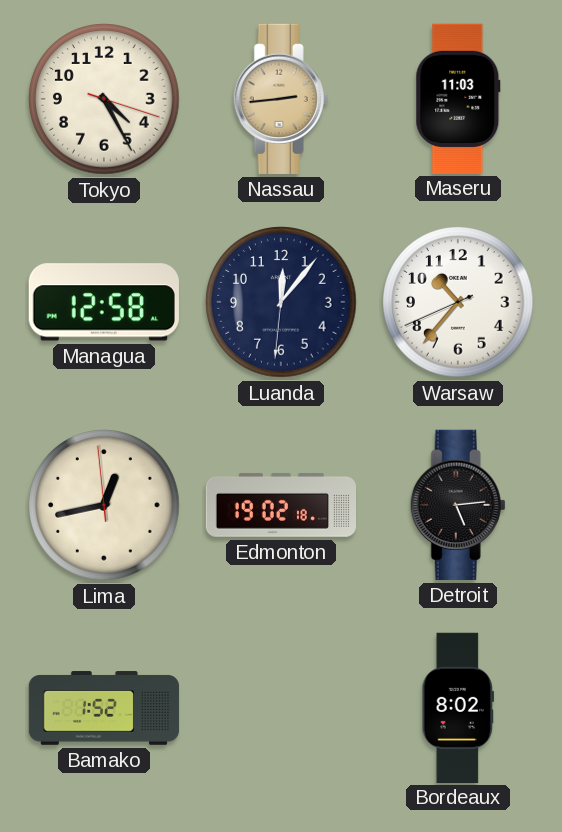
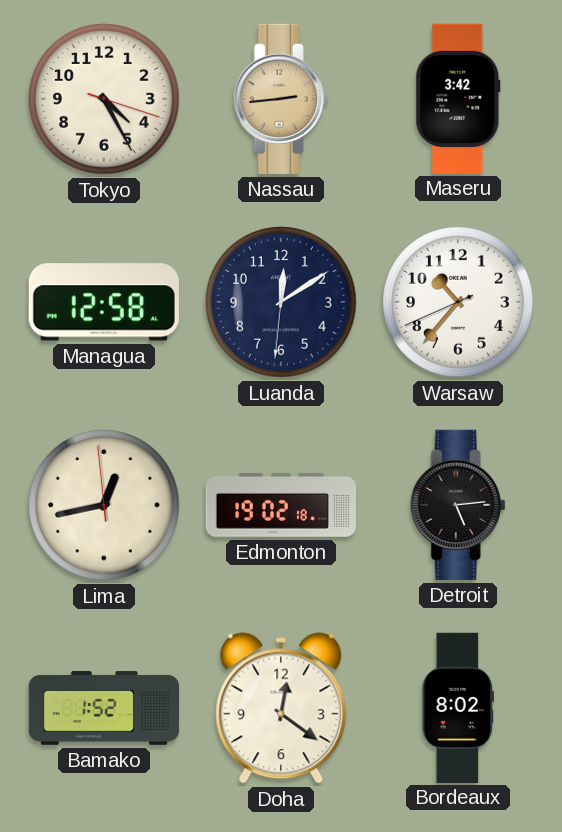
Maseru: 11:03 -> 3:42
Luanda: 12:06 -> 12:09
Doha: none -> 12:21
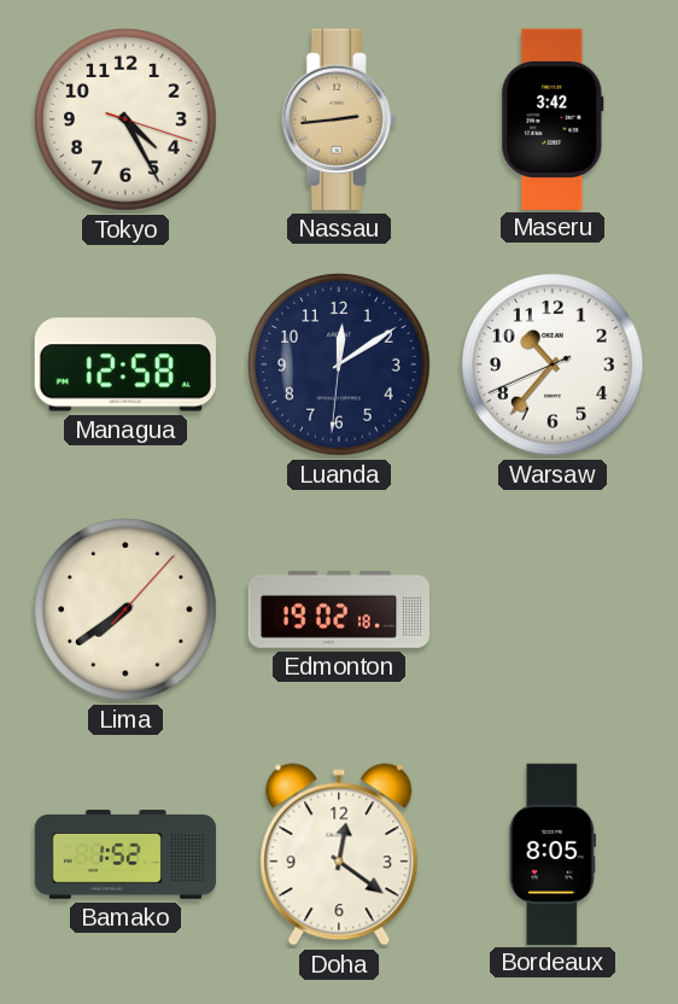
Lima: 12:42 -> 7:39
Detroit: 5:14 -> none
Bordeaux: 8:02 -> 8:05
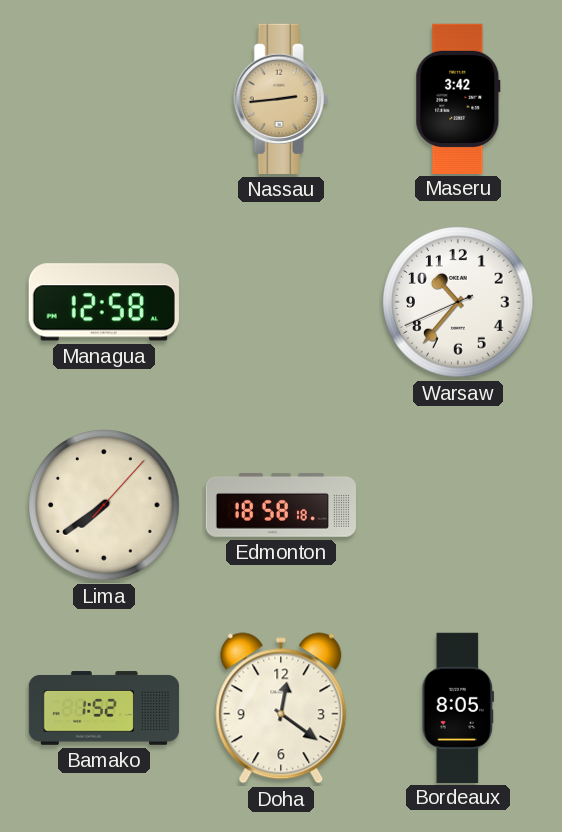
Tokyo: 4:25 -> none
Luanda: 12:09 -> none
Edmonton: 19:02 -> 18:58
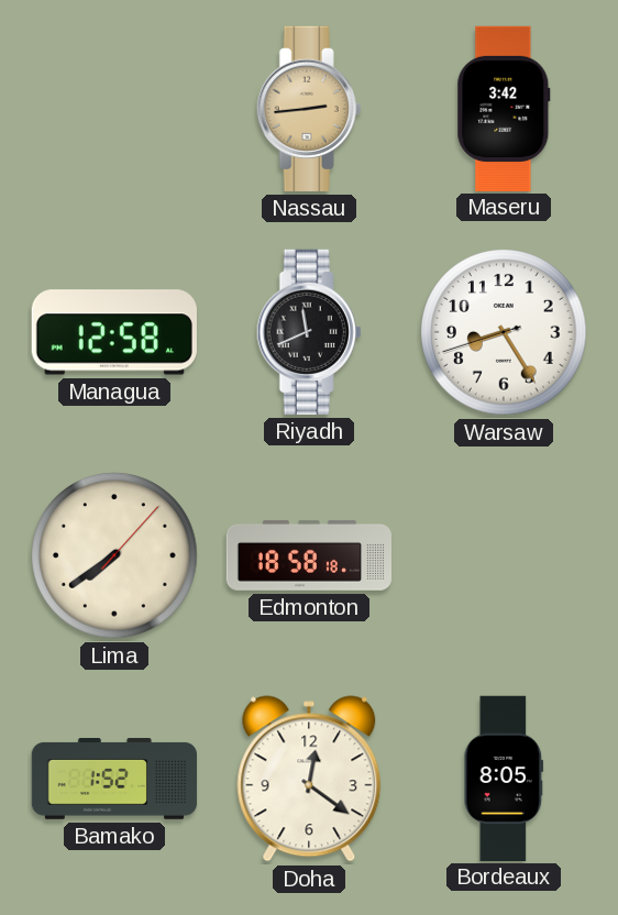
Riyadh: none -> 11:41
Warsaw: 10:36 -> 8:24
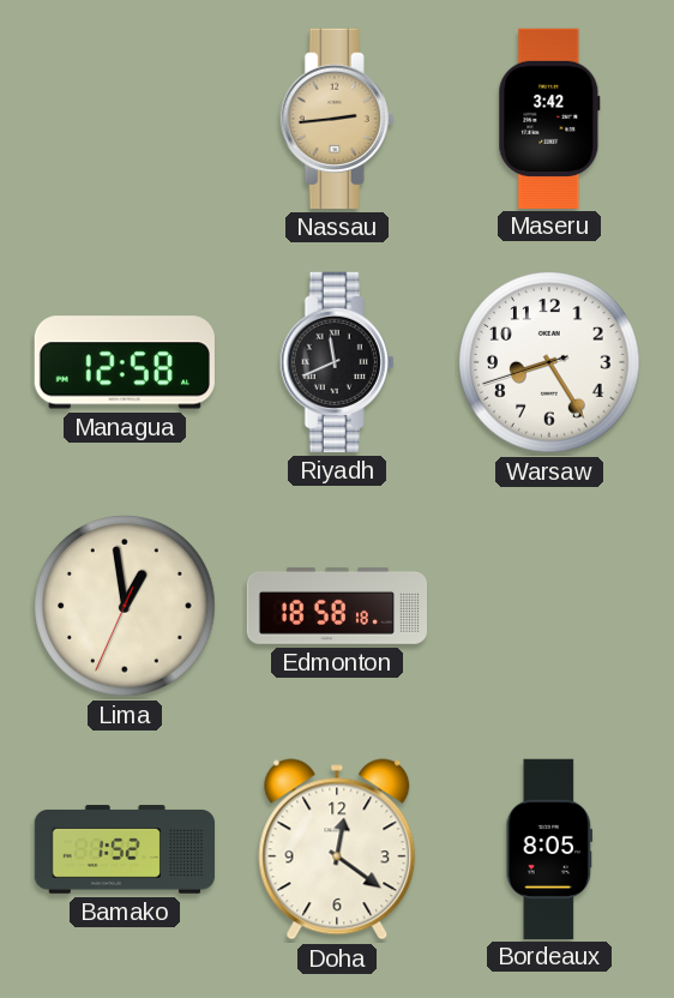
Lima: 7:39 -> 12:58
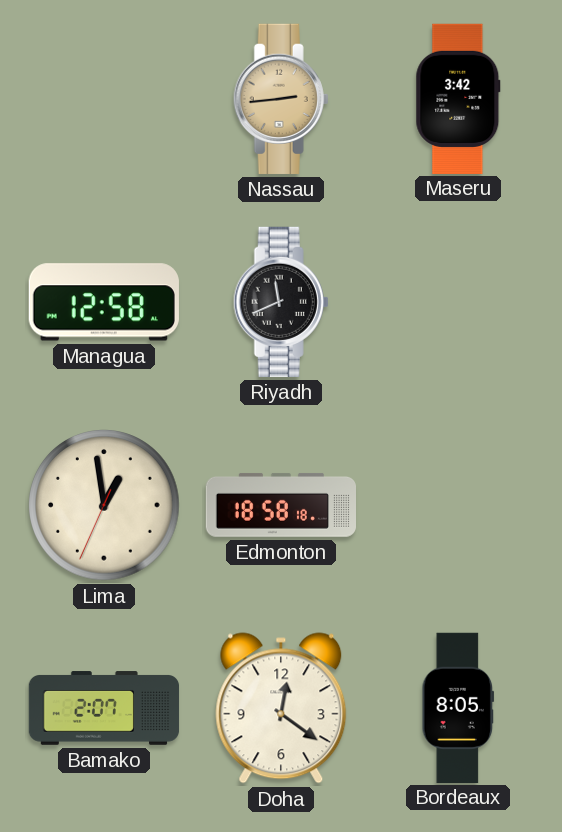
Warsaw: 8:24 -> none
Bamako: 1:52 -> 2:07
